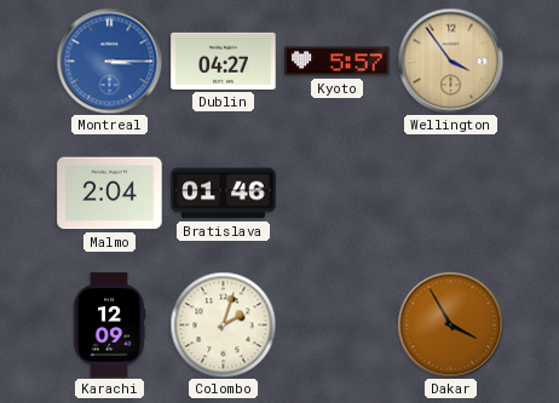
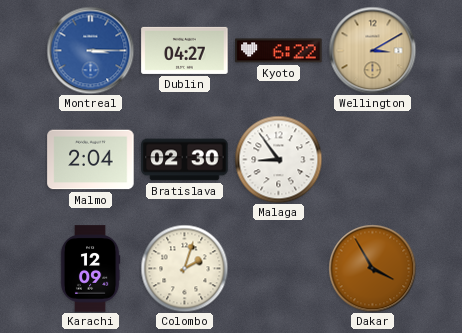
Kyoto: 5:57 -> 6:22
Wellington: 3:54 -> 3:10
Bratislava: 01:46 -> 02:30
Malaga: none -> 8:54
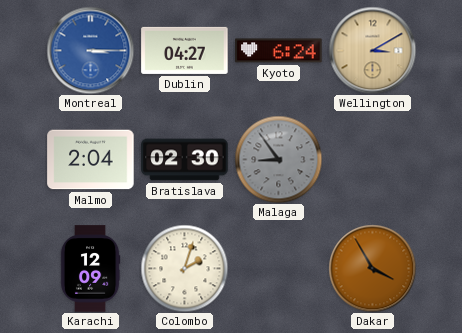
Kyoto: 6:22 -> 6:24
Malaga dial: white -> grey
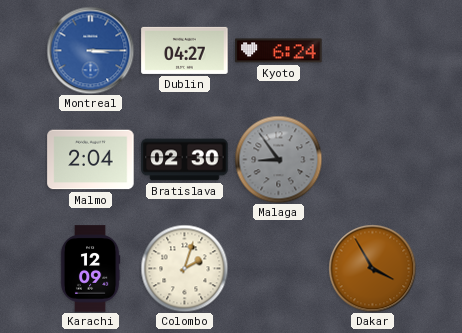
Wellington: 3:10 -> none
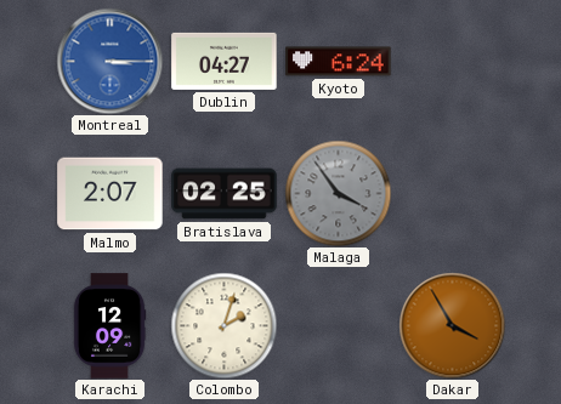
Malmo: 2:04 -> 2:07
Bratislava: 02:30 -> 02:25
Malaga: 8:54 -> 3:54
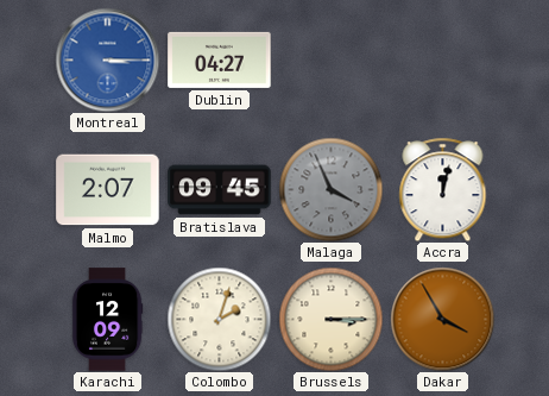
Kyoto: 6:24 -> none
Bratislava: 02:25 -> 09:45
Malaga: 3:54 -> 3:56
Accra: none -> 12:02
Brussels: none -> 3:15
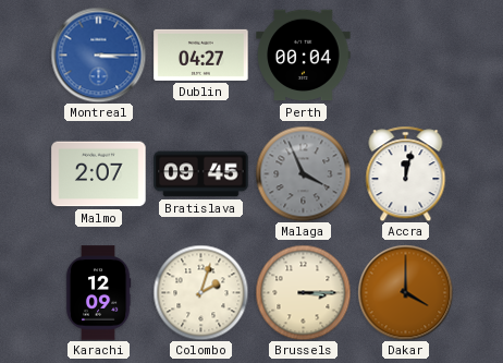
Perth: none -> 00:04
Dakar: 3:55 -> 4:00
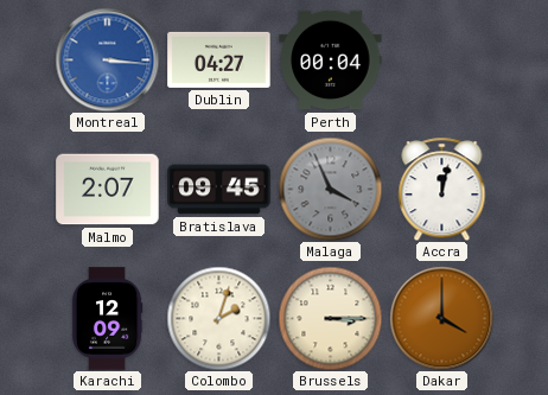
Montreal: 3:15 -> 3:16
